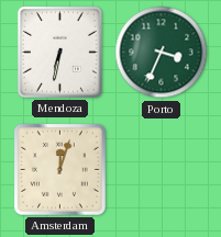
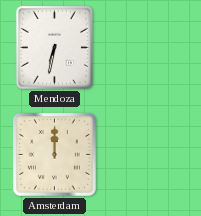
Porto: 3:34 -> none
Amsterdam: 12:03 -> 12:00
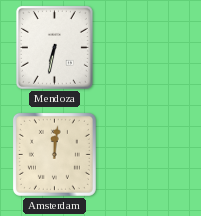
Amsterdam: 12:00 -> 12:01
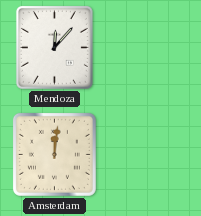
Mendoza: 6:32 -> 12:07
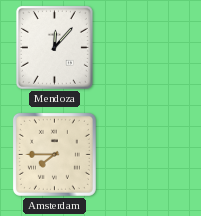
Amsterdam: 12:01 -> 7:45
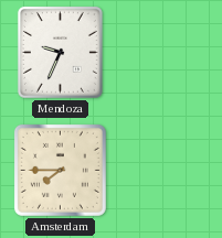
Mendoza: 12:07 -> 9:34
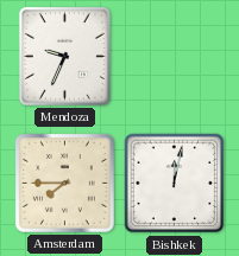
Bishkek: none -> 12:02
